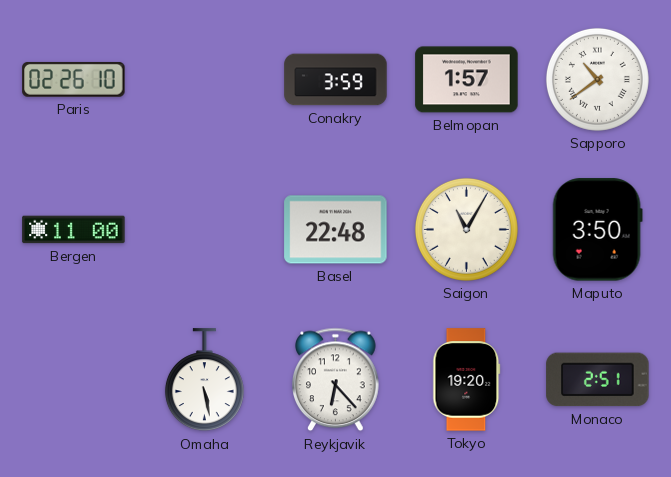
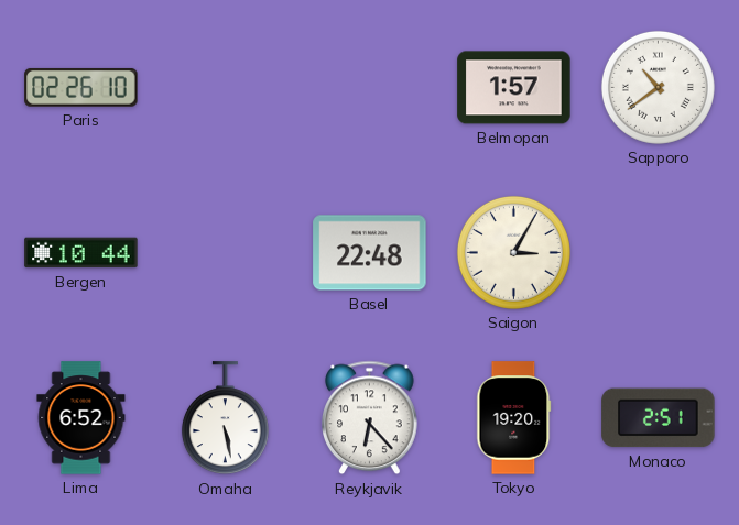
Conakry: 3:59 -> none
Bergen: 11:00 -> 10:44
Saigon: 11:05 -> 3:05
Maputo: 3:50 -> none
Lima: none -> 6:52
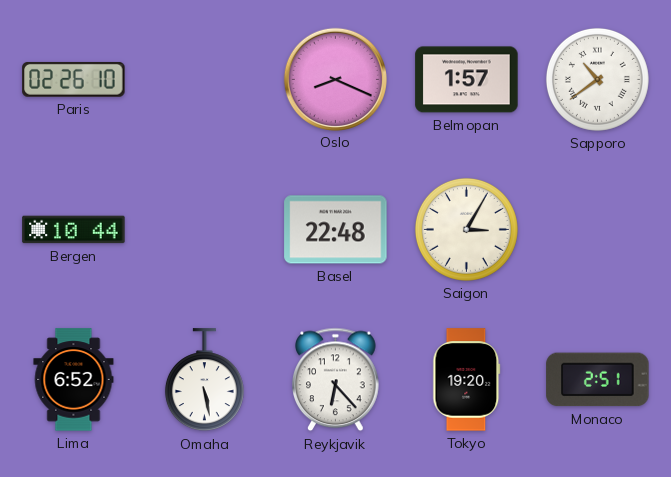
Oslo: none -> 8:19
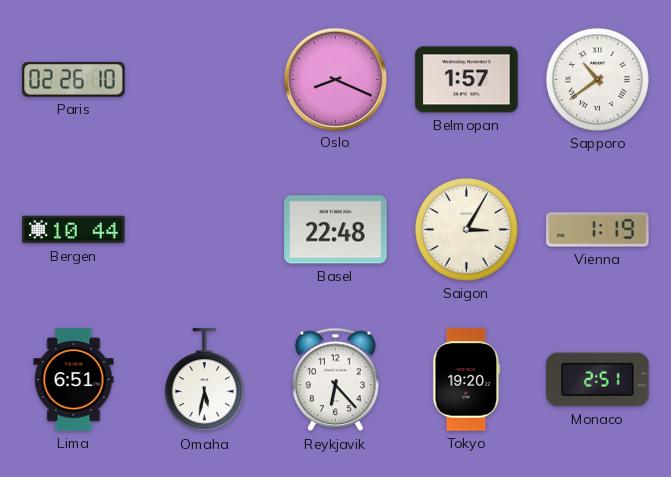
Vienna: none -> 1:19
Lima: 6:52 -> 6:51
Omaha: 5:28 -> 5:32
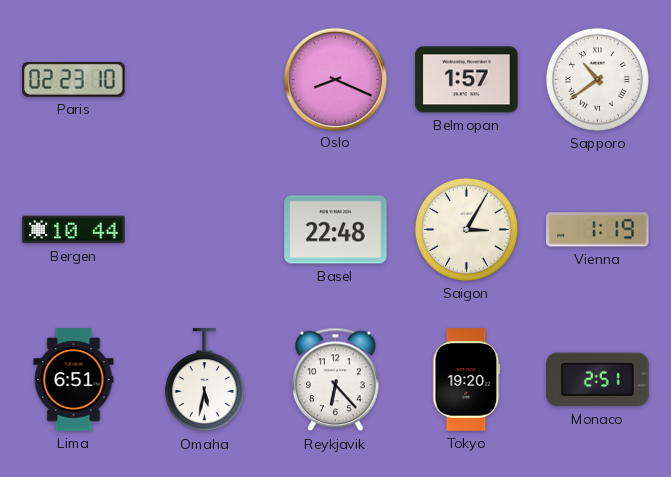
Paris: 02:26 -> 02:23
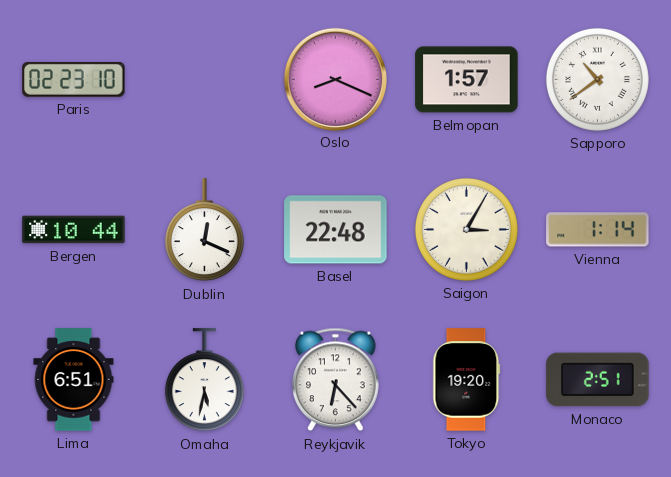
Dublin: none -> 12:19
Vienna: 1:19 -> 1:14
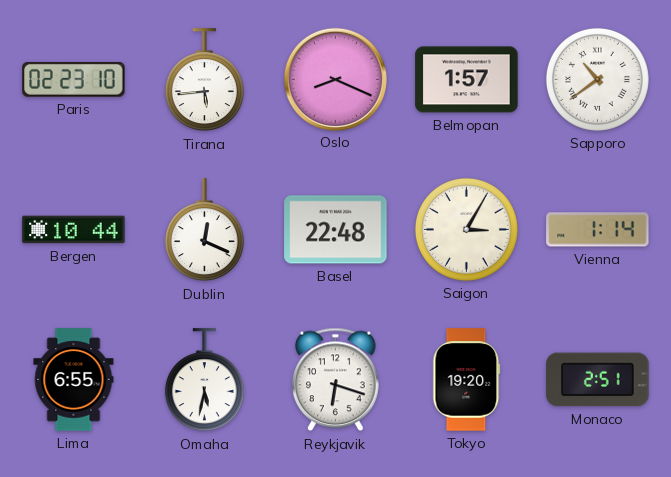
Tirana: none -> 5:44
Lima: 6:51 -> 6:55
Reykjavik: 6:23 -> 6:18
